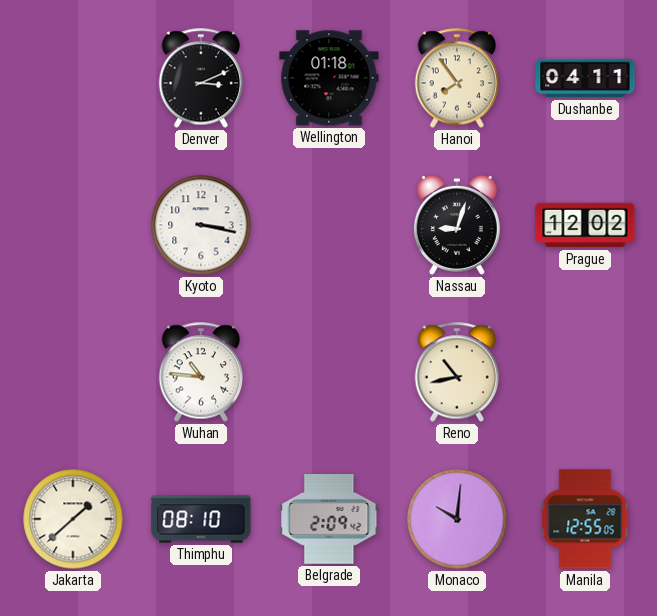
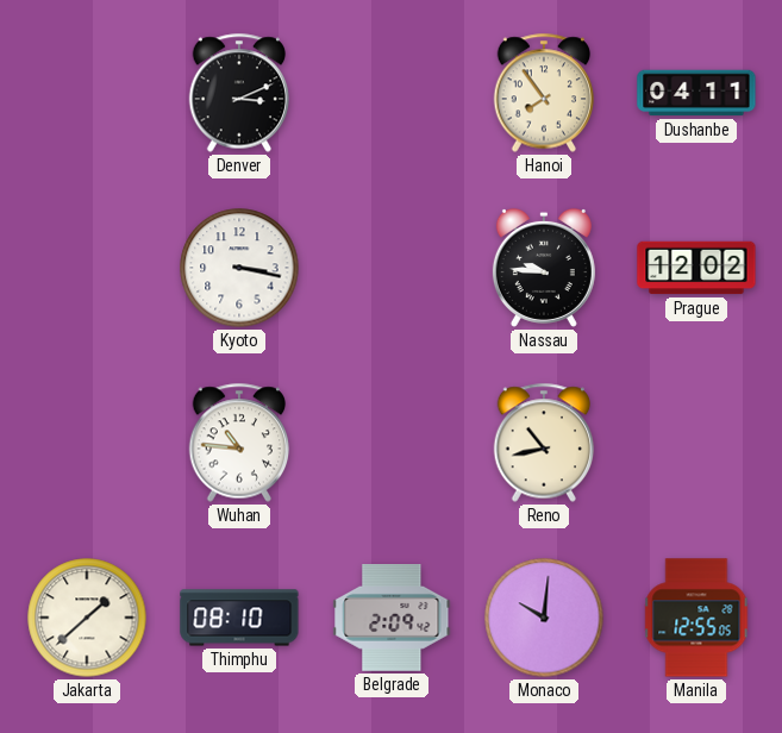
Wellington: 01:18 -> none
Nassau: 9:03 -> 9:46
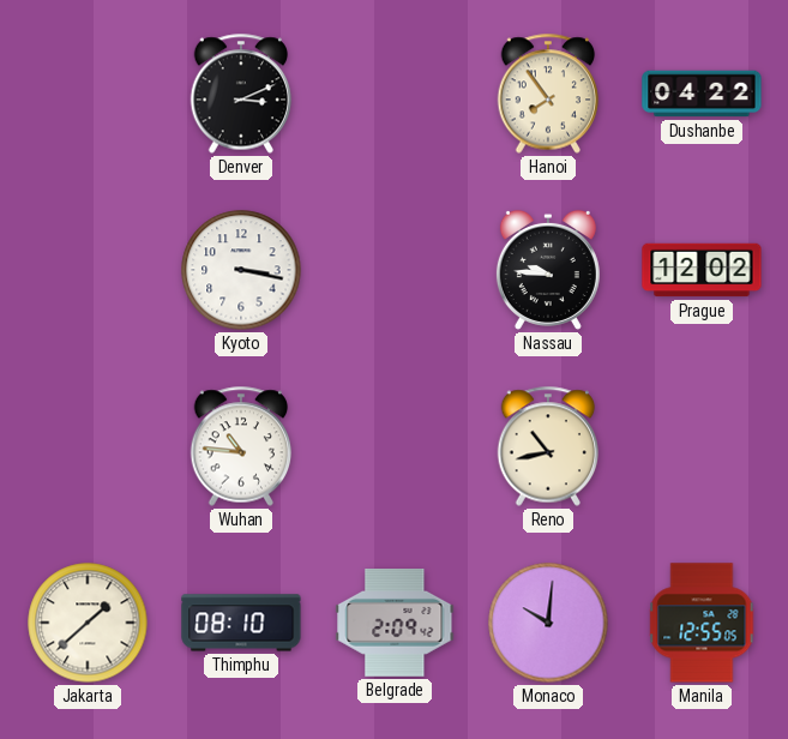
Dushanbe: 04:11 -> 04:22
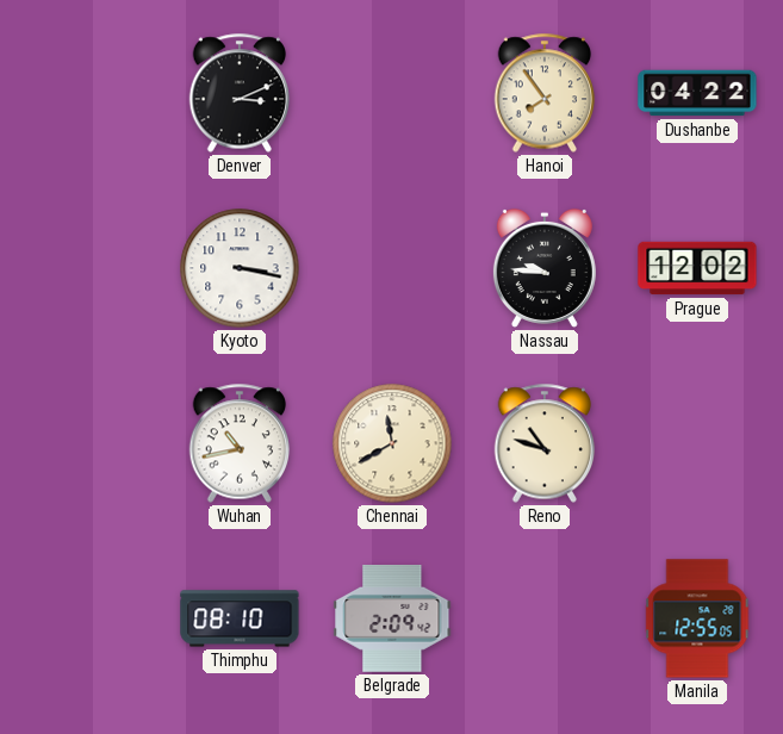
Wuhan: 10:46 -> 10:43
Chennai: none -> 11:40
Reno: 10:43 -> 10:48
Jakarta: 1:38 -> none
Monaco: 10:01 -> none
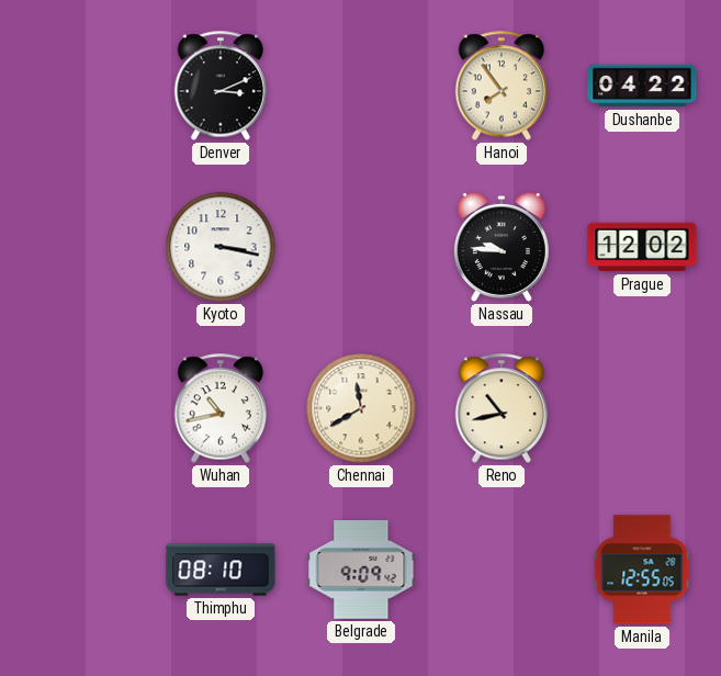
Reno: 10:48 -> 10:43
Belgrade: 2:09 -> 9:09
